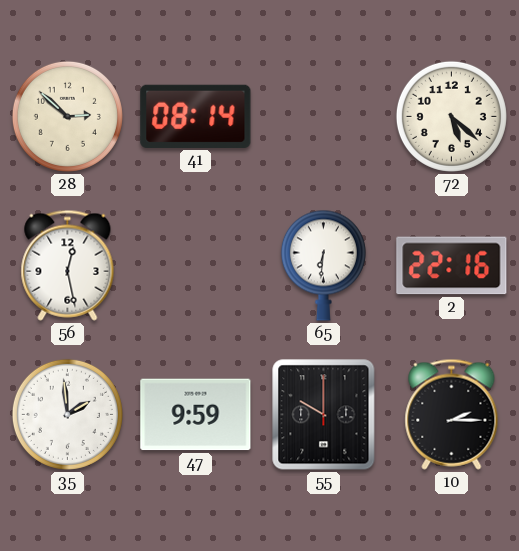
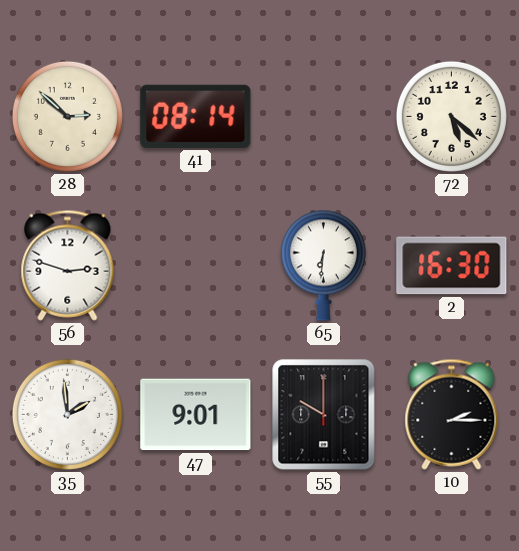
56: 12:28 -> 2:48
2: 22:16 -> 16:30
47: 9:59 -> 9:01
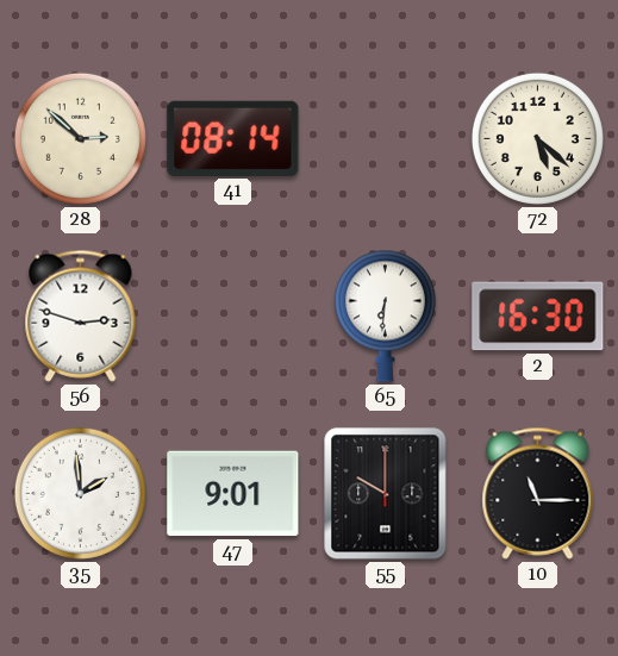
10: 2:15 -> 11:15
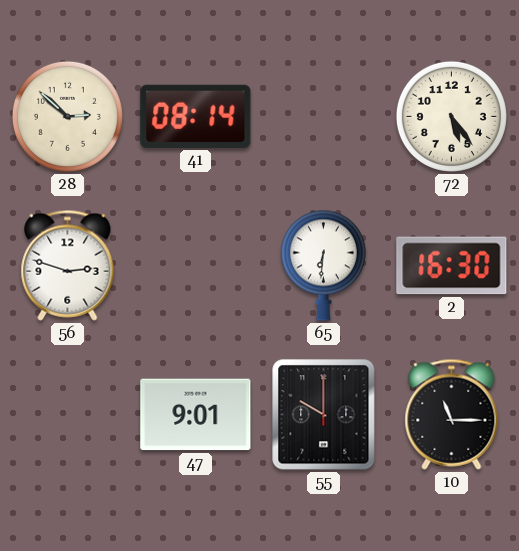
72: 5:22 -> 5:24
35: 1:59 -> none
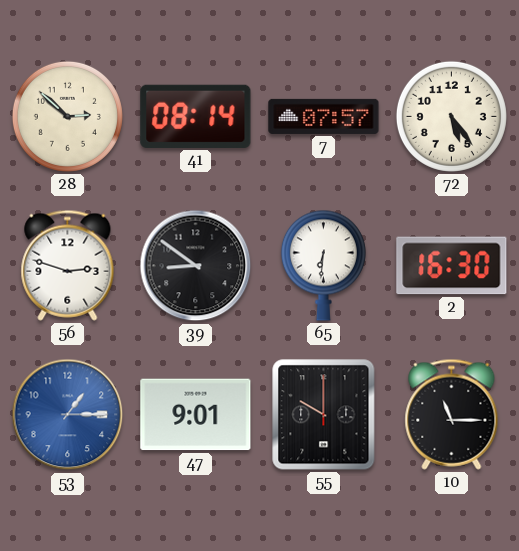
7: none -> 07:57
39: none -> 8:51
53: none -> 1:15
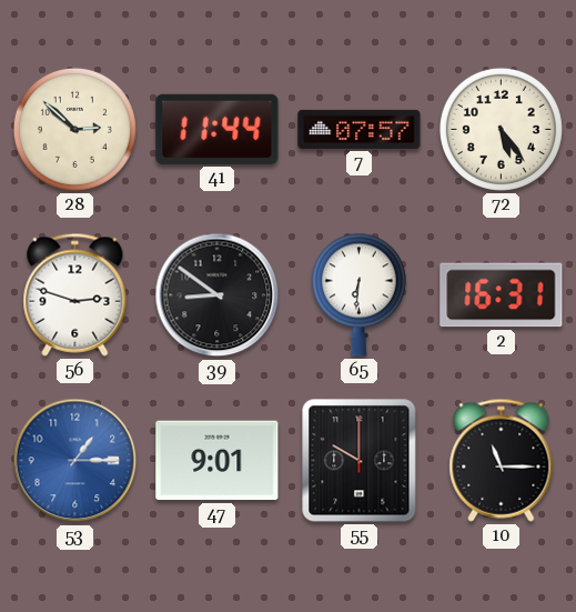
41: 08:14 -> 11:44
2: 16:30 -> 16:31
